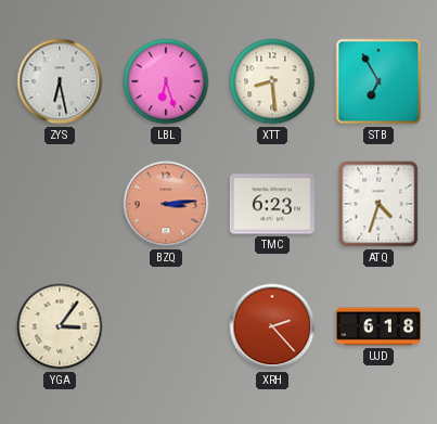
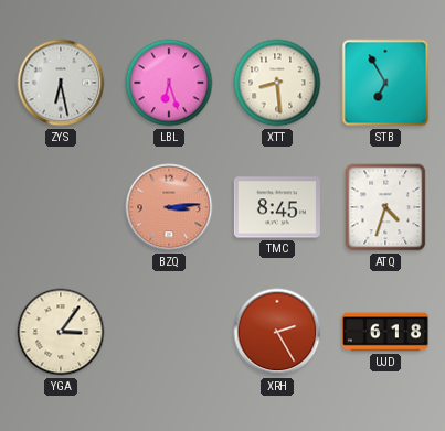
TMC: 6:23 -> 8:45
XRH: 2:23 -> 2:25
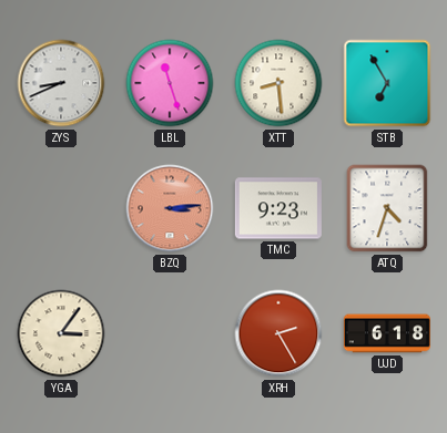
ZYS: 6:28 -> 8:41
LBL: 6:27 -> 11:27
TMC: 8:45 -> 9:23
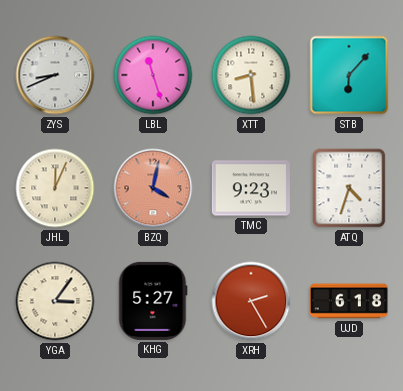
STB: 6:55 -> 6:07
JHL: none -> 12:04
BZQ: 3:14 -> 4:02
KHG: none -> 5:27
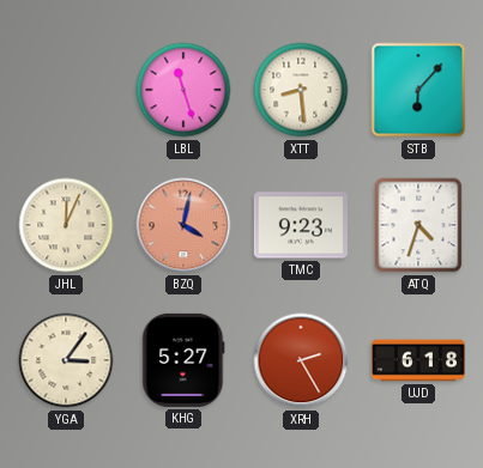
ZYS: 8:41 -> none
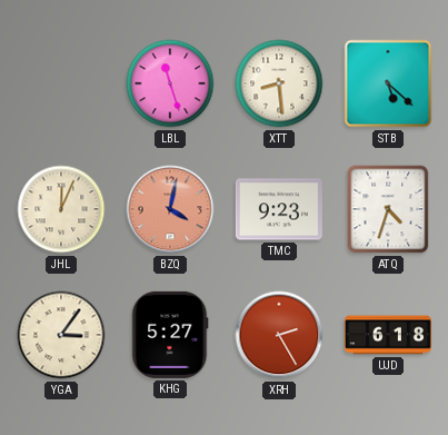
STB: 6:07 -> 5:22
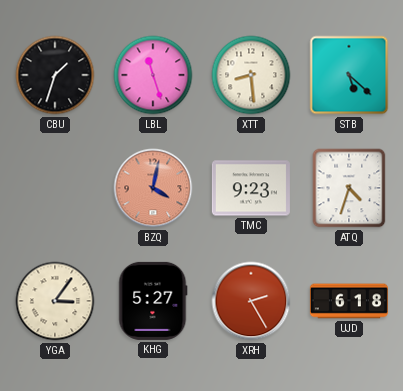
CBU: none -> 1:33
JHL: 12:04 -> none
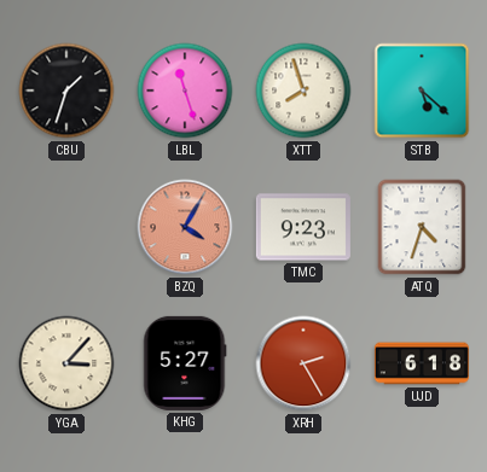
XTT: 8:29 -> 7:57
BZQ: 4:02 -> 4:05
YGA: 3:06 -> 3:07
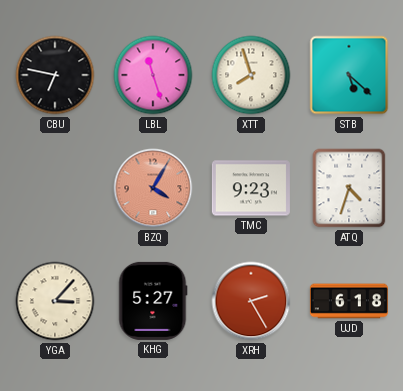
CBU: 1:33 -> 6:47
